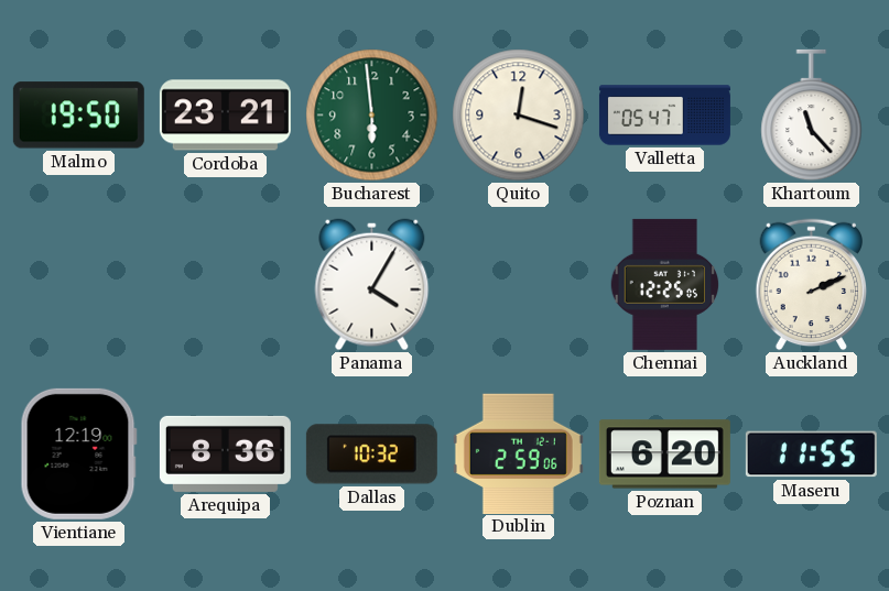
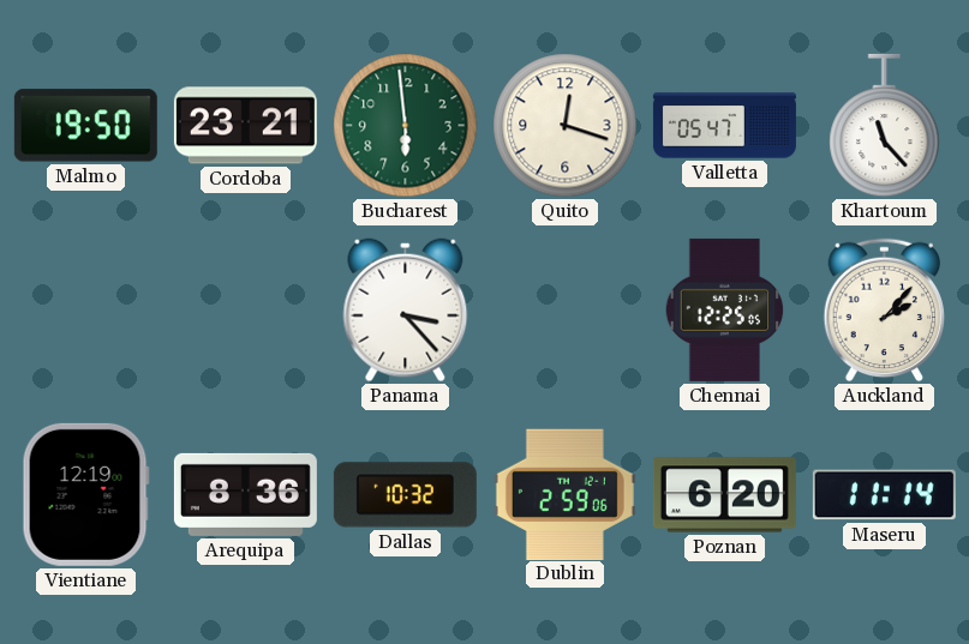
Panama: 4:05 -> 3:23
Auckland: 2:11 -> 2:07
Maseru: 11:55 -> 11:14
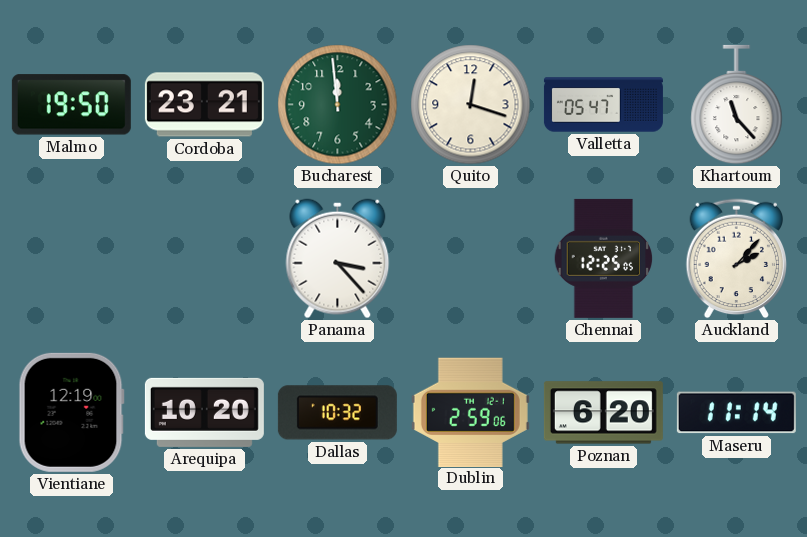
Bucharest: 5:59 -> 11:59
Arequipa: 8:36 -> 10:20
